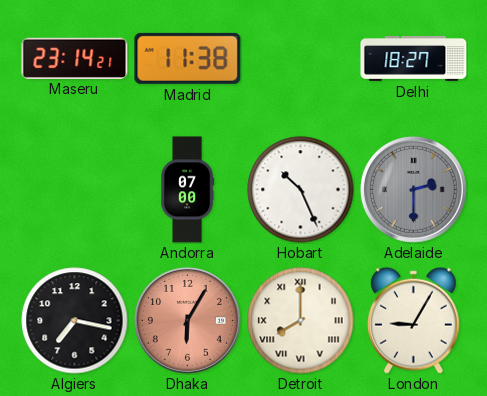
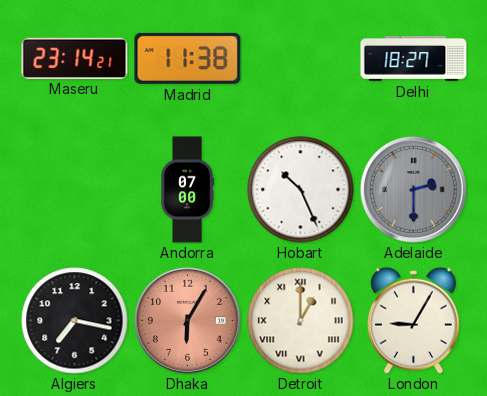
Detroit: 8:00 -> 1:00
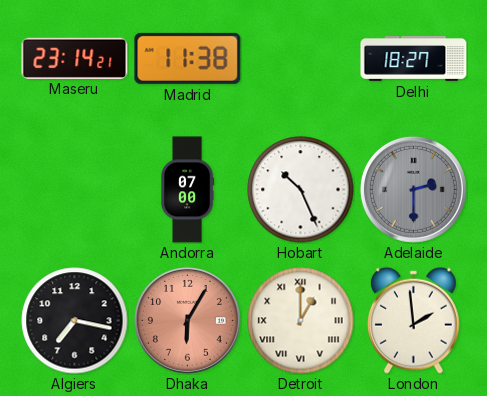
London: 9:05 -> 1:59
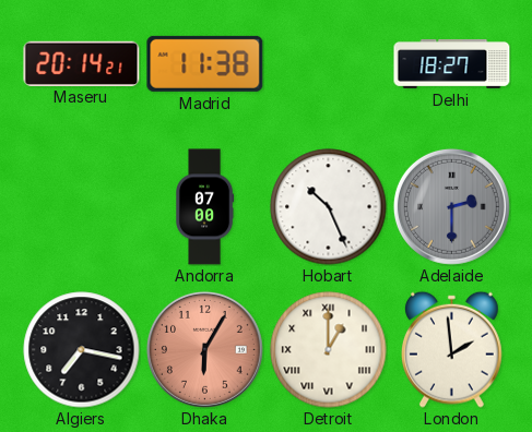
Maseru: 23:14 -> 20:14
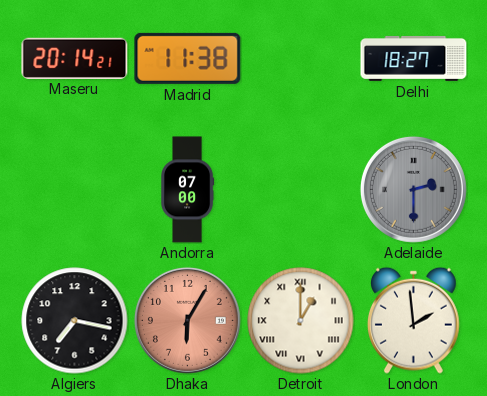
Hobart: 10:26 -> none
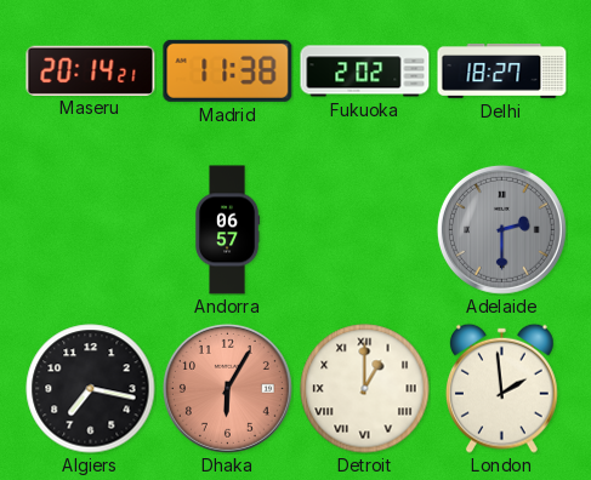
Fukuoka: none -> 2:02
Andorra: 07:00 -> 06:57
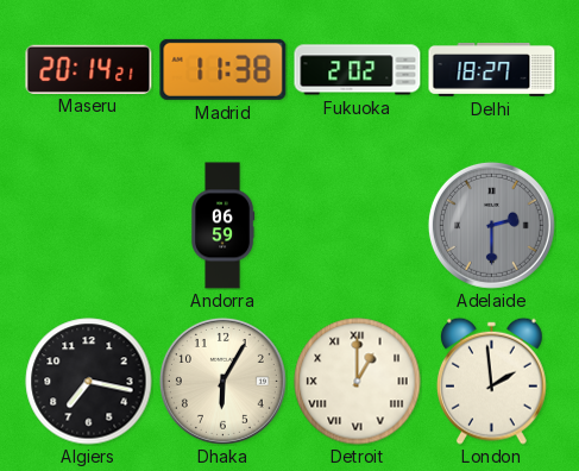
Andorra: 06:57 -> 06:59
Dhaka dial: salmon -> cream
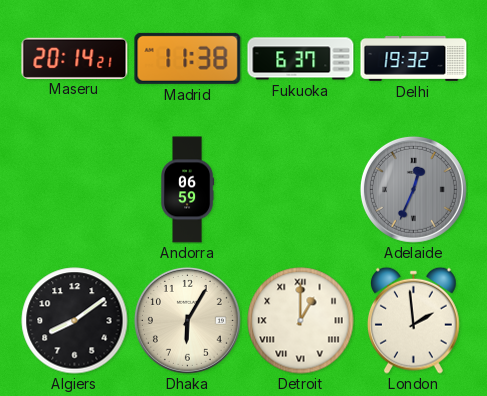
Fukuoka: 2:02 -> 6:37
Delhi: 18:27 -> 19:32
Adelaide: 2:30 -> 12:34
Algiers: 7:17 -> 8:09
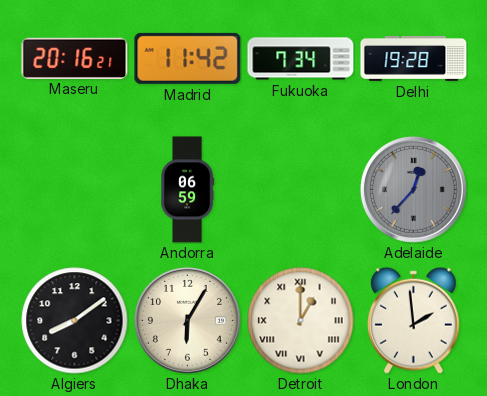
Maseru: 20:14 -> 20:16
Madrid: 11:38 -> 11:42
Fukuoka: 6:37 -> 7:34
Delhi: 19:32 -> 19:28
Adelaide: 12:34 -> 12:37
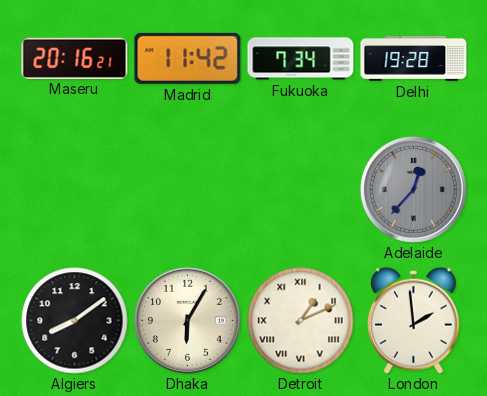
Andorra: 06:59 -> none
Detroit: 1:00 -> 1:11
